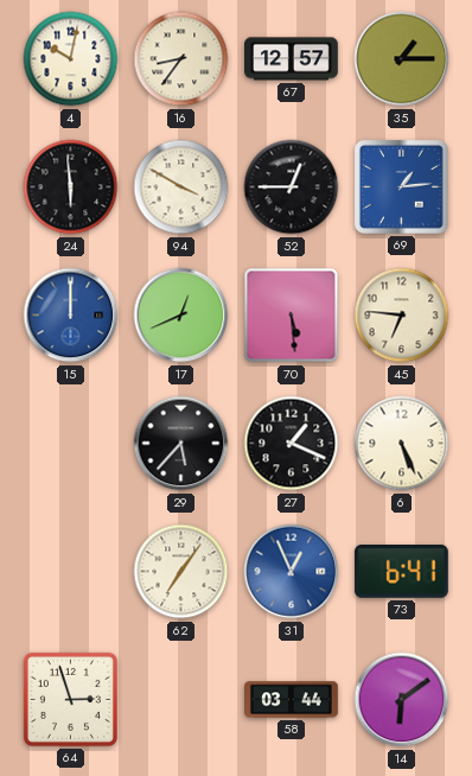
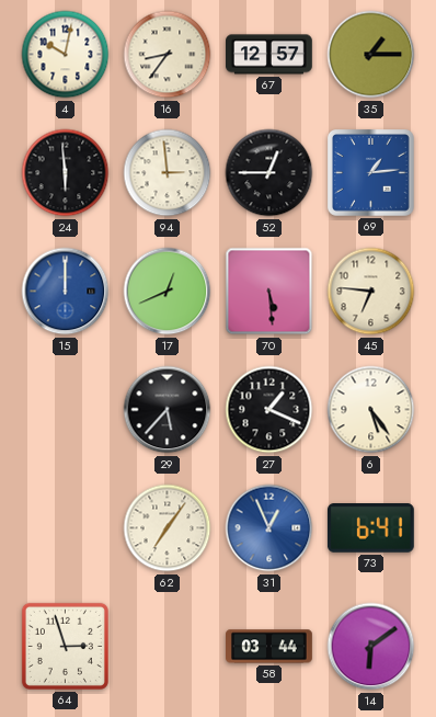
94: 3:50 -> 2:59
6: 5:26 -> 5:24
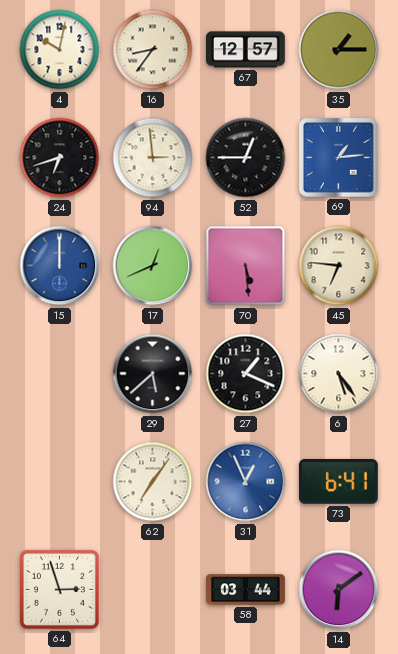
24: 5:59 -> 6:42
29: 5:37 -> 5:38
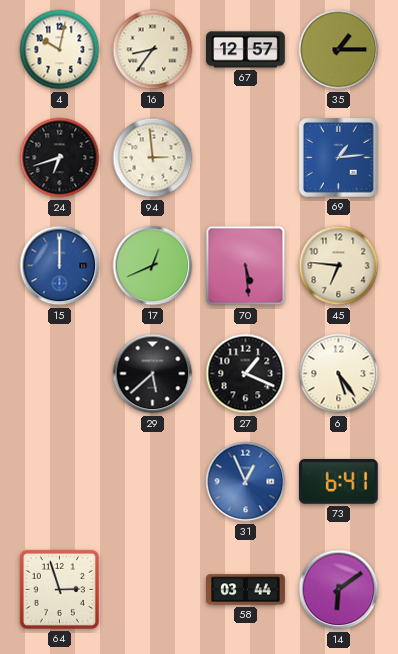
52: 12:45 -> none
62: 7:06 -> none
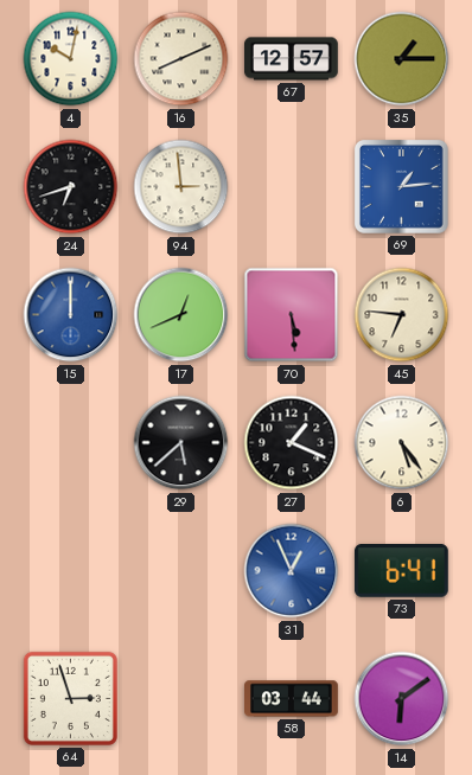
16: 8:36 -> 8:11
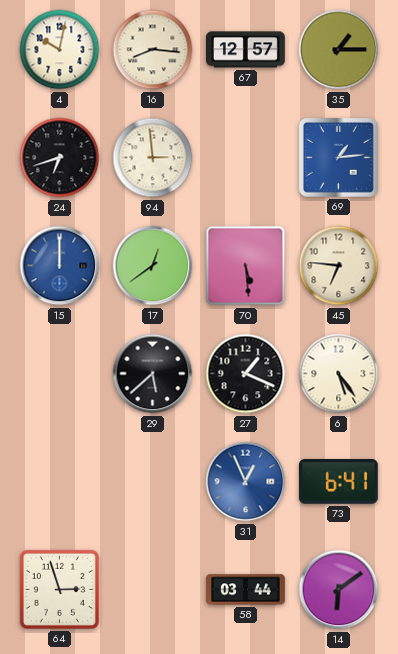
16: 8:11 -> 8:16
17: 12:41 -> 12:39
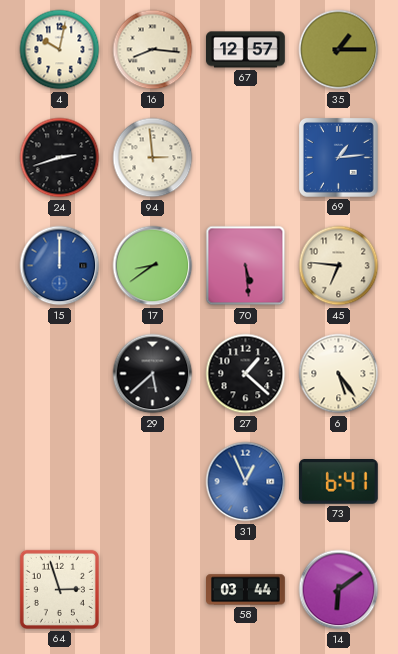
24: 6:42 -> 2:42
17: 12:39 -> 8:39
27: 1:19 -> 1:22
